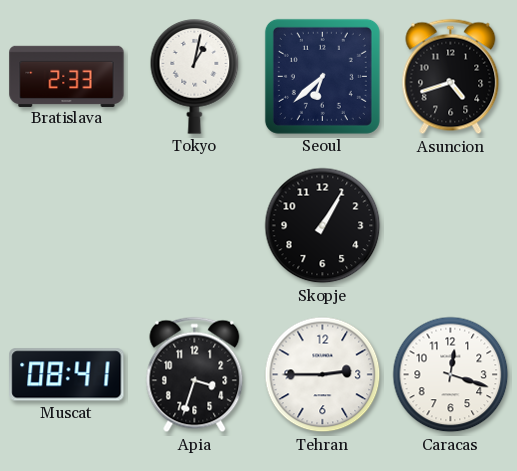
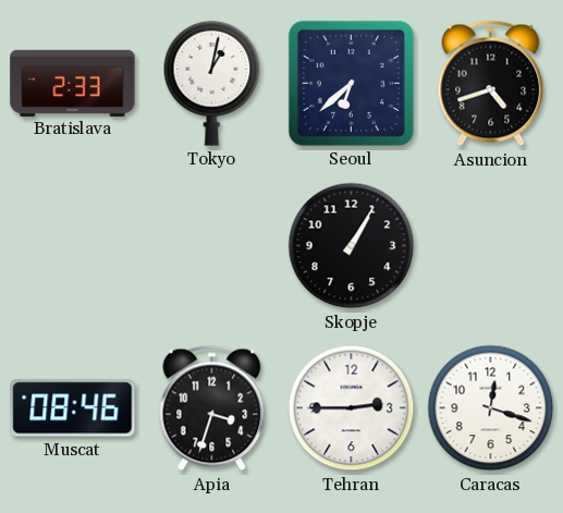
Muscat: 08:41 -> 08:46
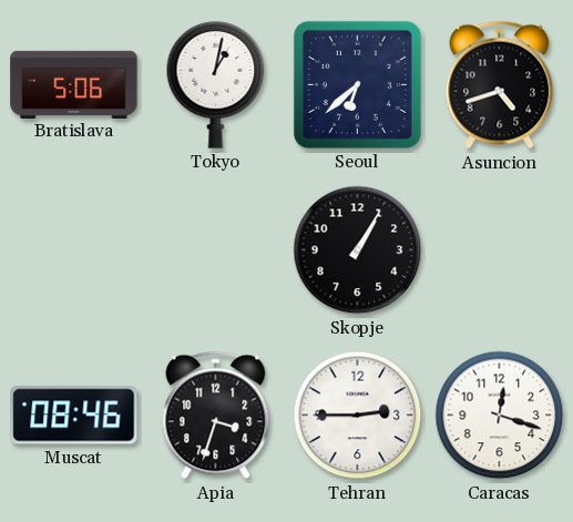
Bratislava: 2:33 -> 5:06
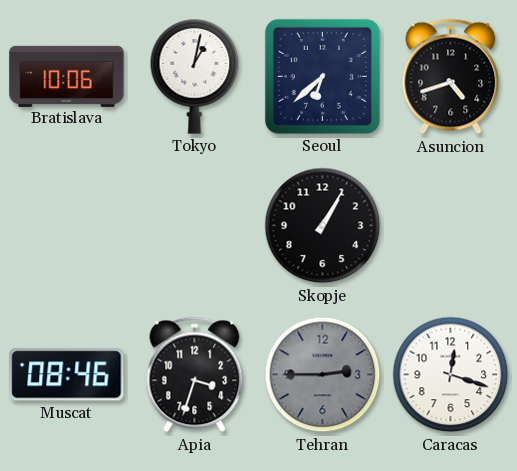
Bratislava: 5:06 -> 10:06
Tehran dial: white -> grey
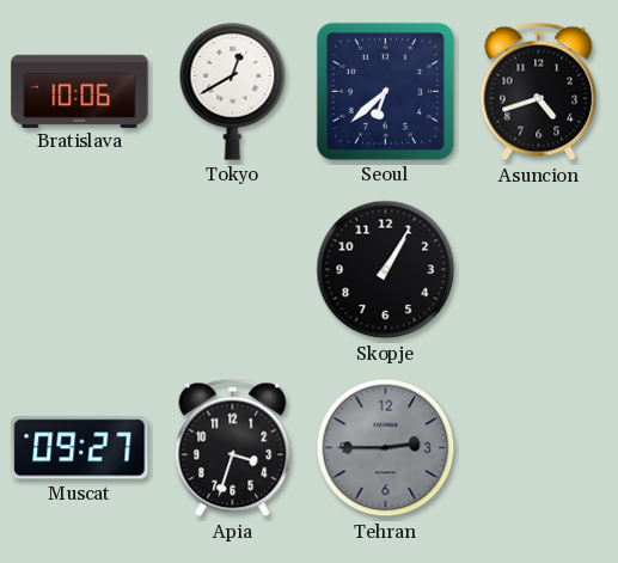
Tokyo: 1:02 -> 12:40
Muscat: 08:46 -> 09:27
Caracas: 12:18 -> none
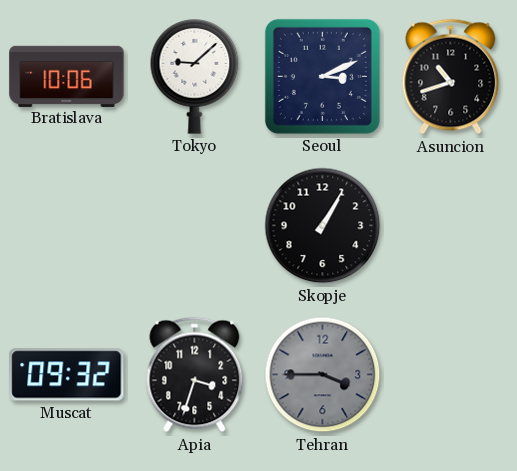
Tokyo: 12:40 -> 9:08
Seoul: 6:38 -> 3:11
Asuncion: 4:42 -> 10:42
Muscat: 09:27 -> 09:32
Tehran: 2:45 -> 3:45
